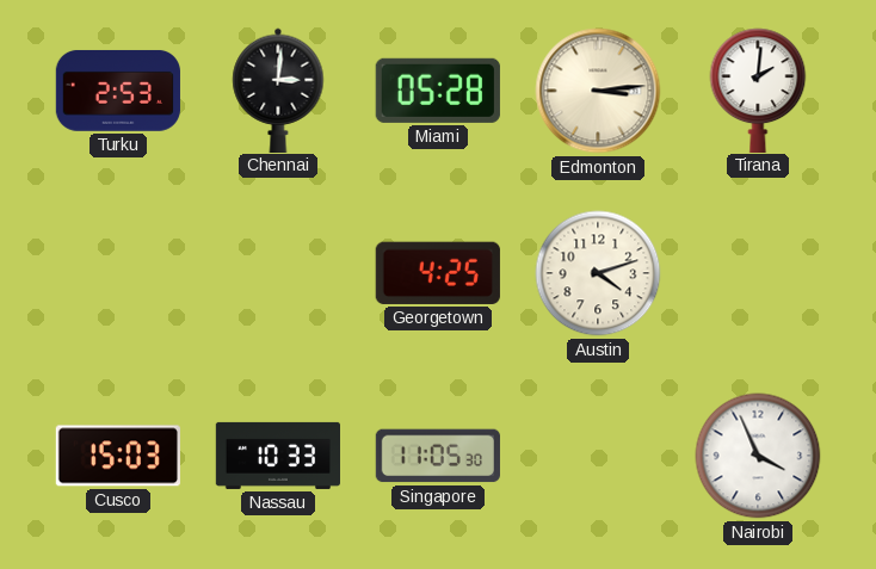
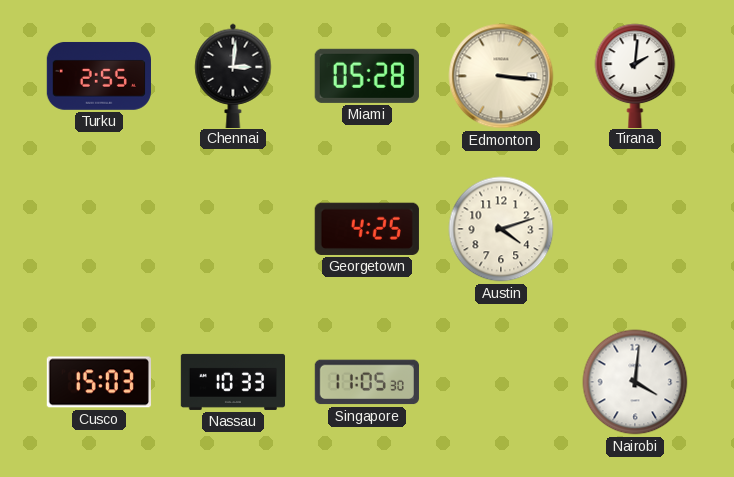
Turku: 2:53 -> 2:55
Edmonton: 3:14 -> 3:16
Nairobi: 3:56 -> 4:01
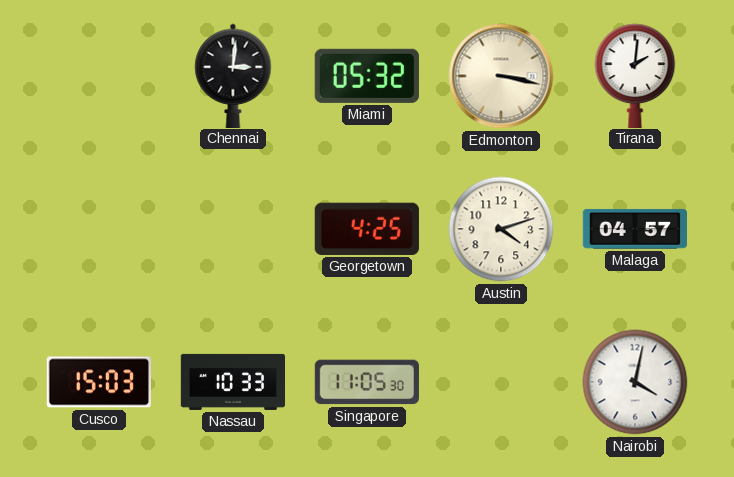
Turku: 2:55 -> none
Miami: 05:28 -> 05:32
Edmonton: 3:16 -> 3:17
Malaga: none -> 04:57
Nairobi: 4:01 -> 4:02
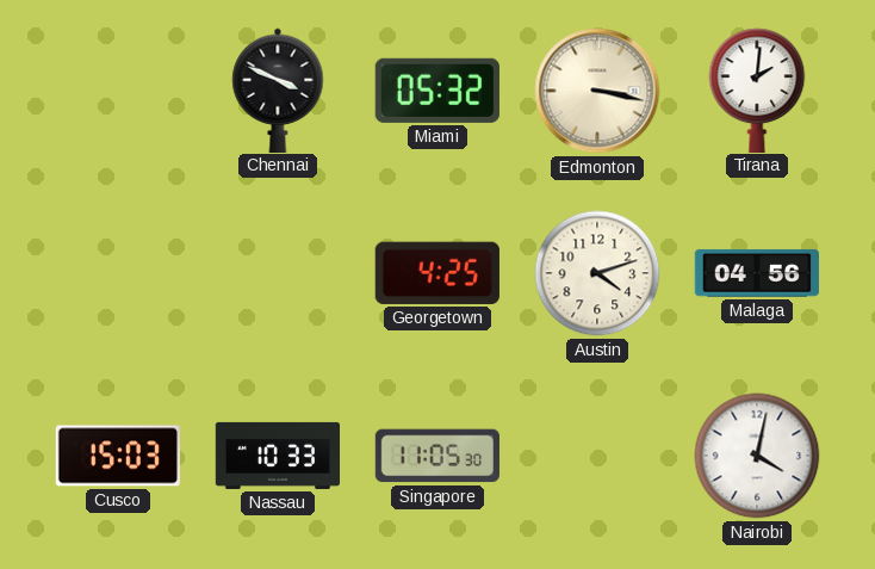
Chennai: 3:01 -> 3:49
Malaga: 04:57 -> 04:56
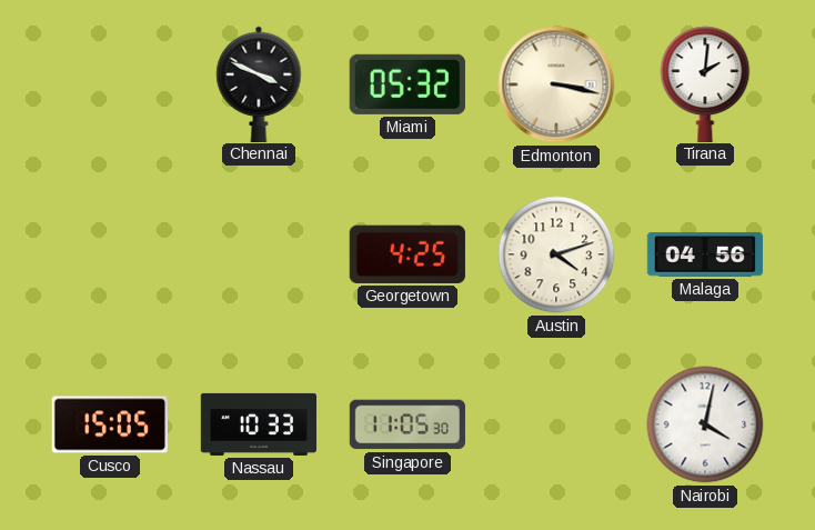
Cusco: 15:03 -> 15:05
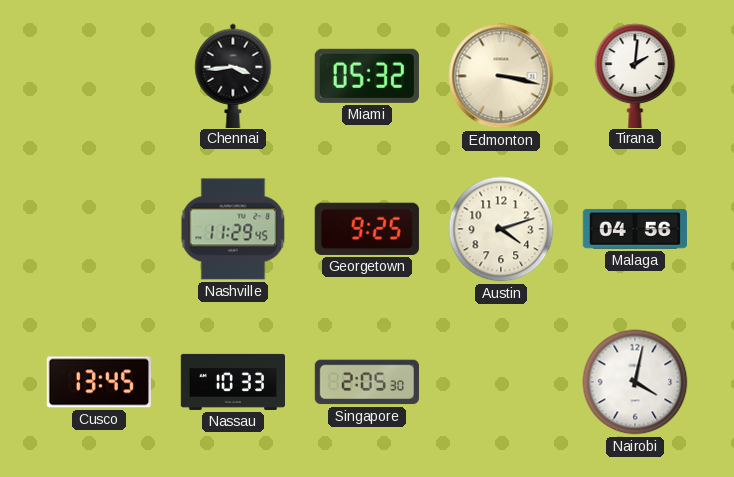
Chennai: 3:49 -> 3:44
Nashville: none -> 11:29
Georgetown: 4:25 -> 9:25
Cusco: 15:05 -> 13:45
Singapore: 11:05 -> 2:05
